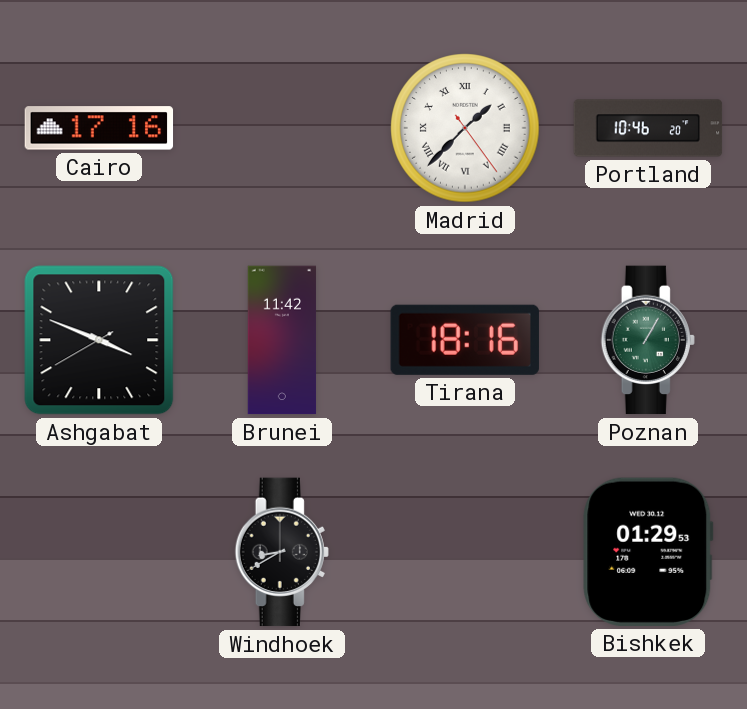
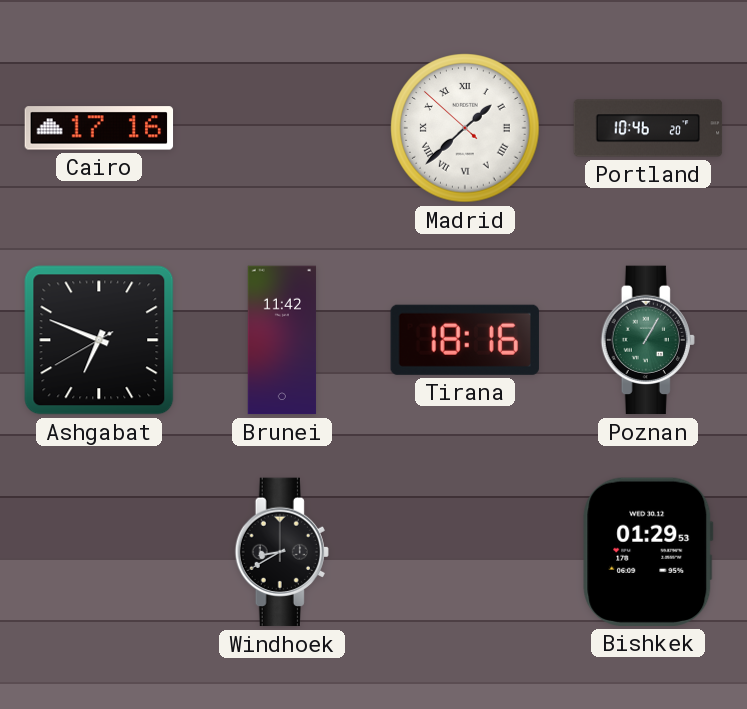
Madrid: 1:37:24 -> 1:37:52
Ashgabat: 3:48 -> 6:48
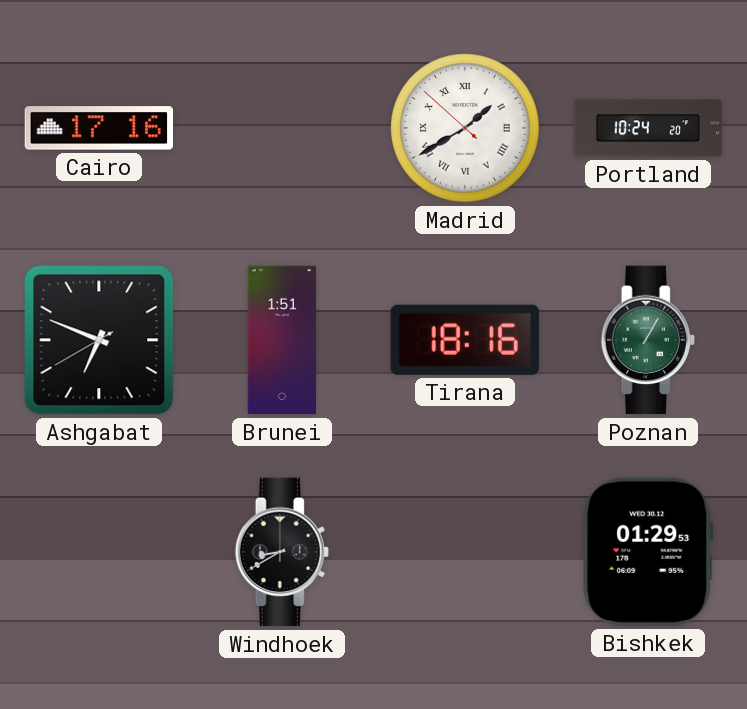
Madrid: 1:37 -> 1:39
Portland: 10:46 -> 10:24
Brunei: 11:42 -> 1:51
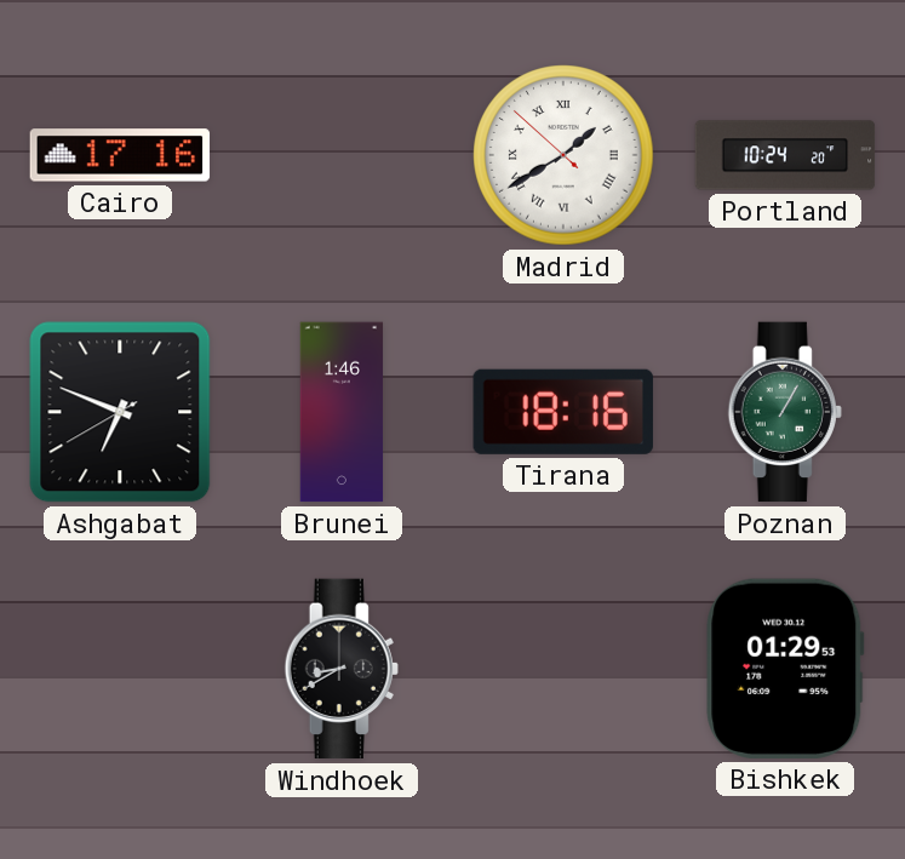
Brunei: 1:51 -> 1:46
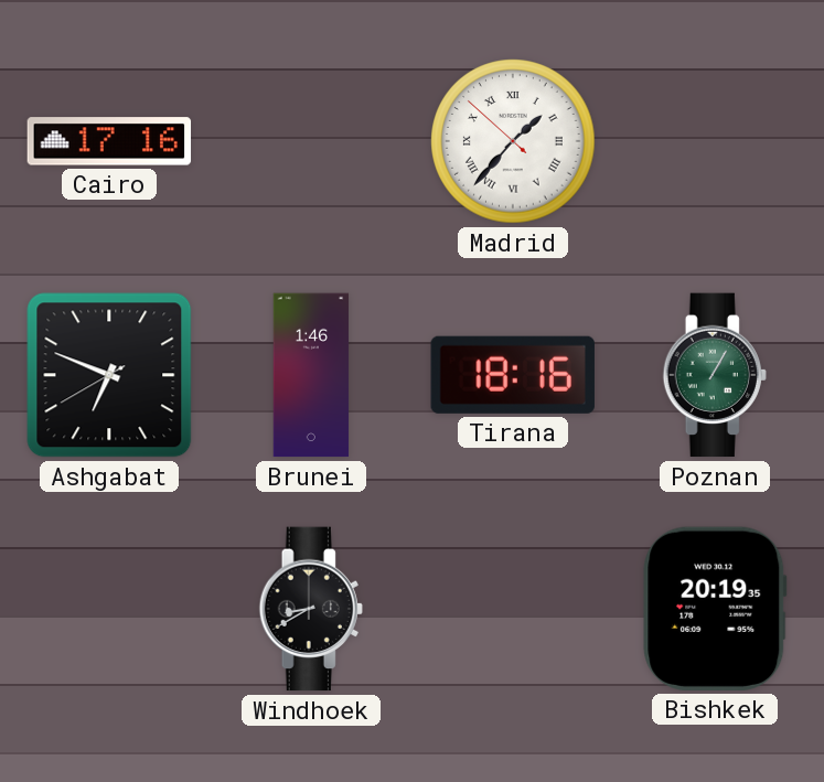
Madrid: 1:39 -> 1:36
Portland: 10:24 -> none
Bishkek: 01:29 -> 20:19
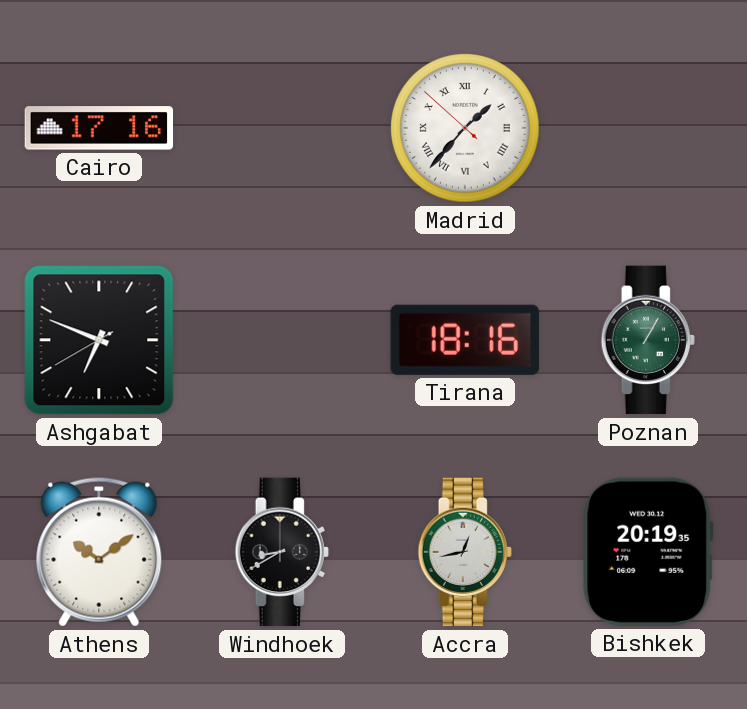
Brunei: 1:46 -> none
Athens: none -> 10:09
Accra: none -> 12:43
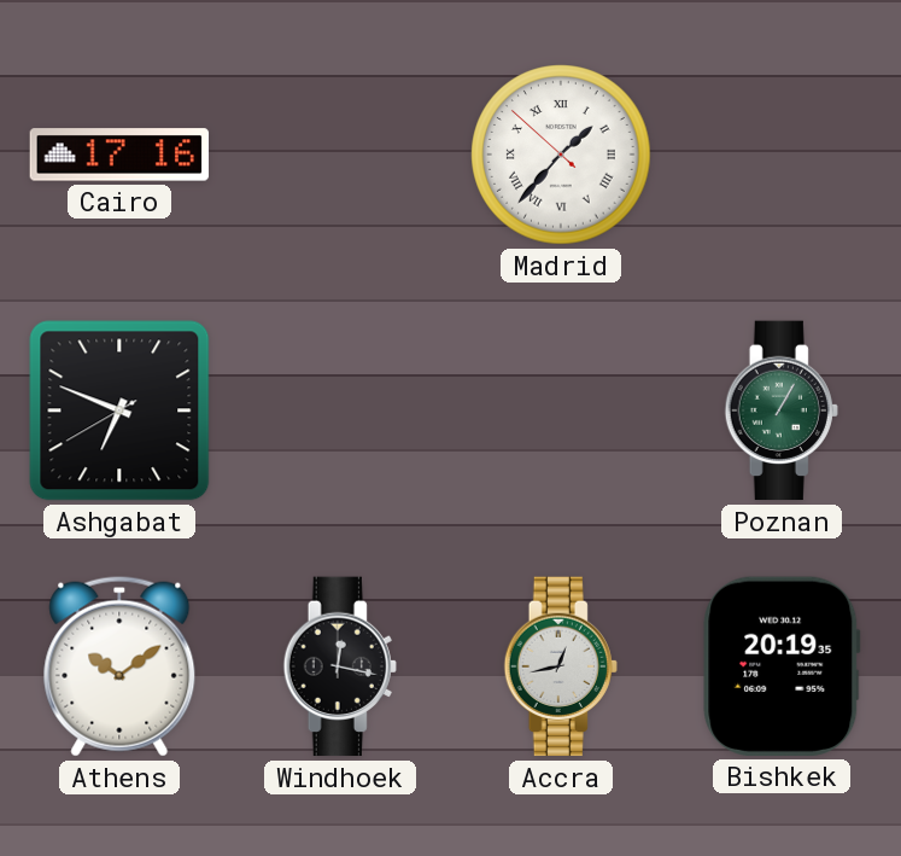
Tirana: 18:16 -> none
Windhoek: 8:40 -> 12:17
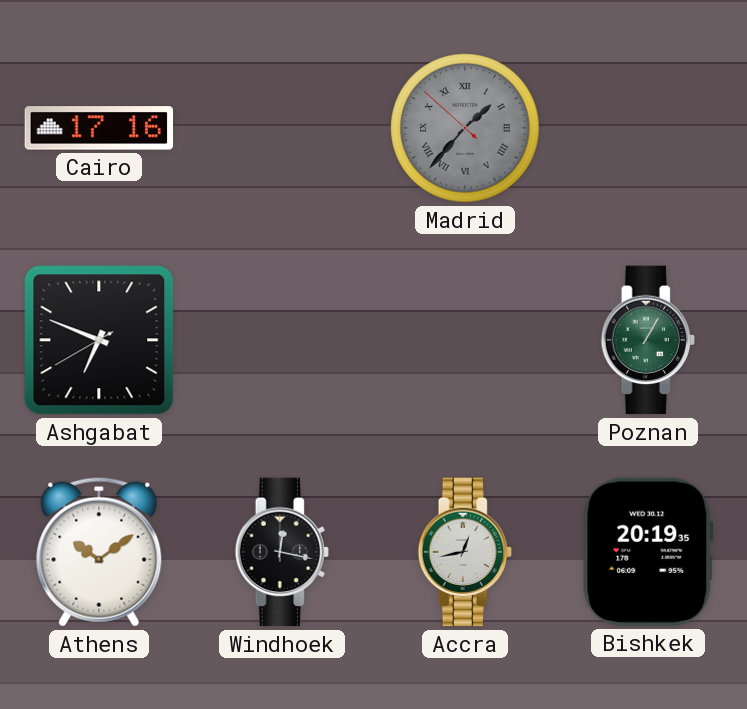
Madrid dial: white -> grey
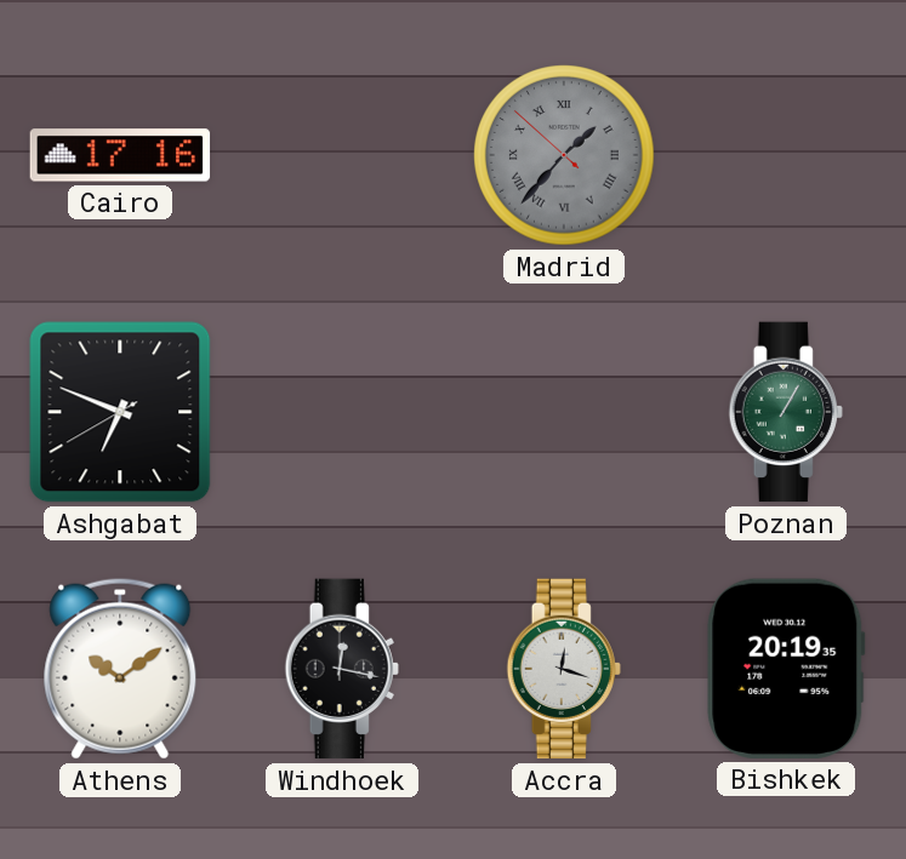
Accra: 12:43 -> 12:18
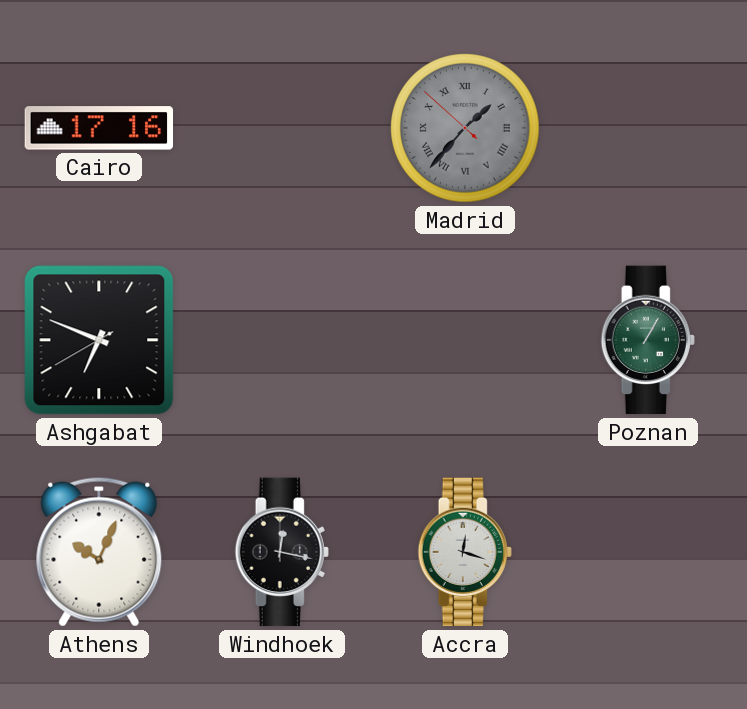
Athens: 10:09 -> 10:04
Bishkek: 20:19 -> none
